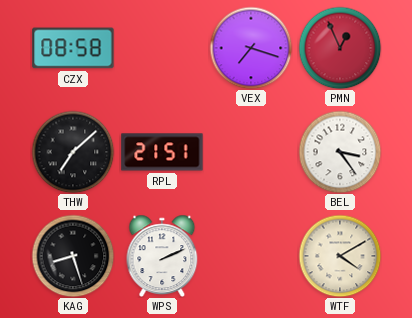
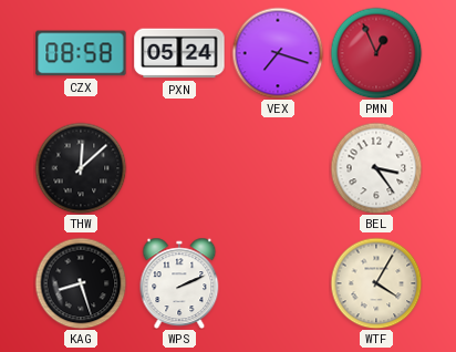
PXN: none -> 05:24
THW: 7:08 -> 12:08
RPL: 21:51 -> none
WTF: 4:10 -> 4:05
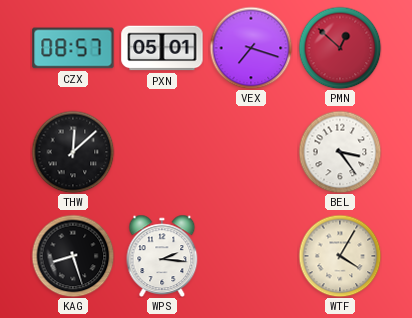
CZX: 08:58 -> 08:57
PXN: 05:24 -> 05:01
PMN: 12:56 -> 12:52
WPS: 2:11 -> 2:16
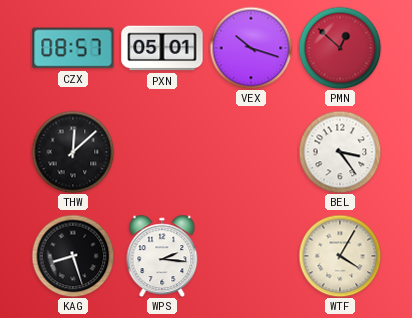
VEX: 7:18 -> 10:18
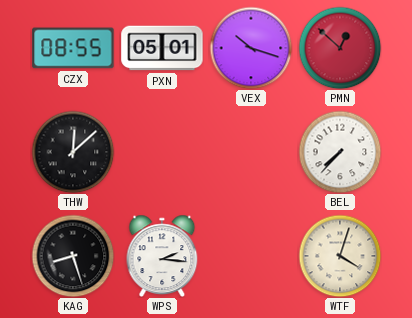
CZX: 08:57 -> 08:55
BEL: 3:24 -> 7:37
WTF: 4:05 -> 4:03
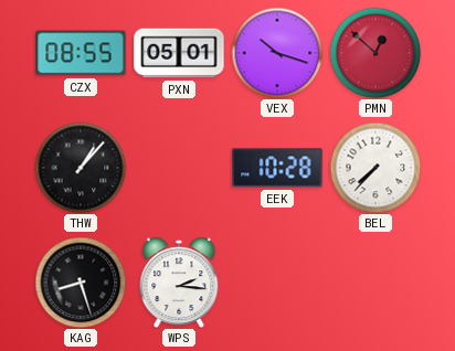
THW: 12:08 -> 1:07
EEK: none -> 10:28
WTF: 4:03 -> none
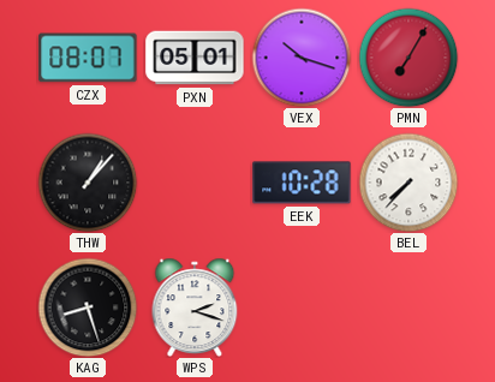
CZX: 08:55 -> 08:07
PMN: 12:52 -> 7:05
WPS: 2:16 -> 2:18
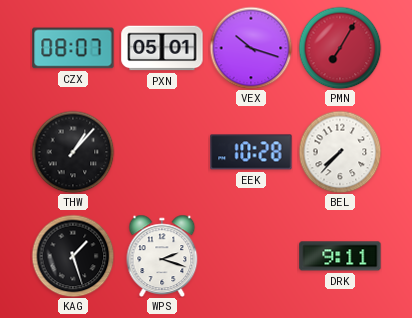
KAG: 8:27 -> 1:27
DRK: none -> 9:11
